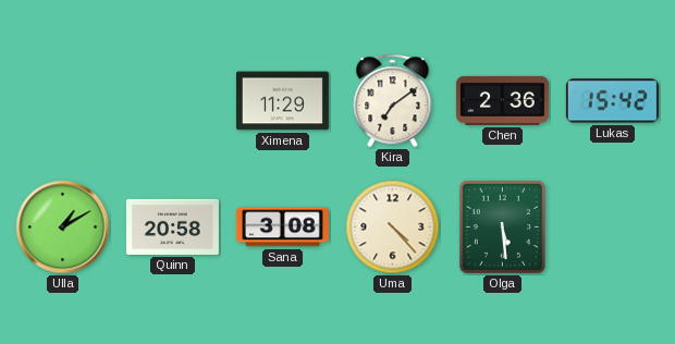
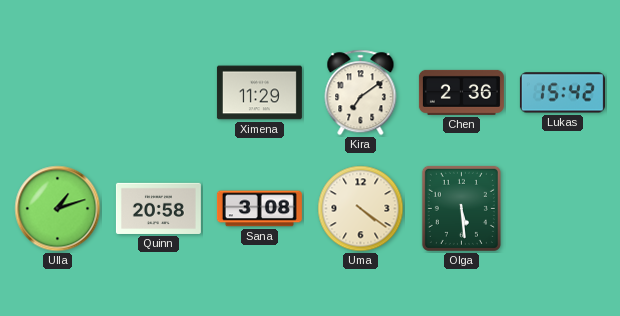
Ulla: 1:10 -> 1:12
Uma: 4:23 -> 4:21
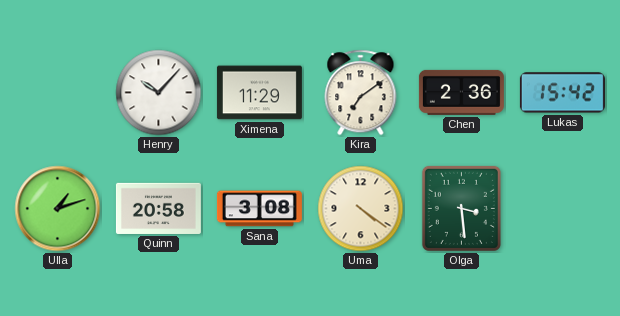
Henry: none -> 10:07
Olga: 5:29 -> 3:29
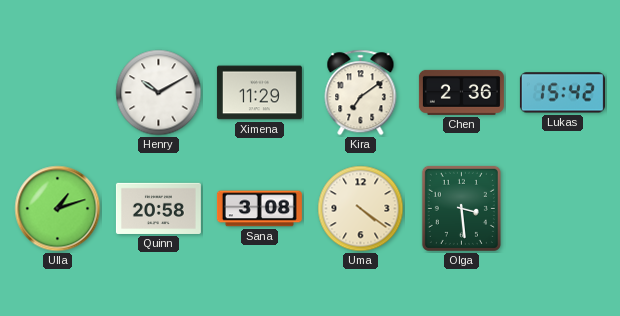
Henry: 10:07 -> 10:10
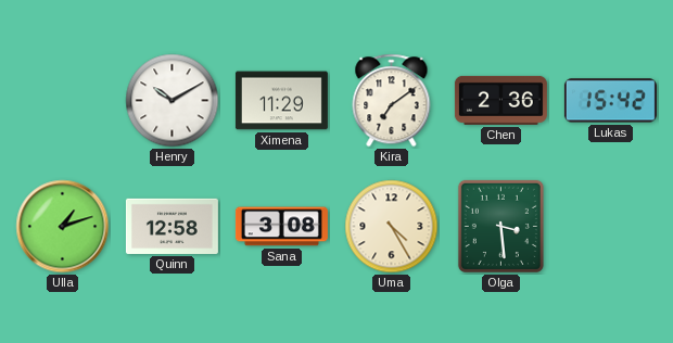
Quinn: 20:58 -> 12:58
Uma: 4:21 -> 4:25
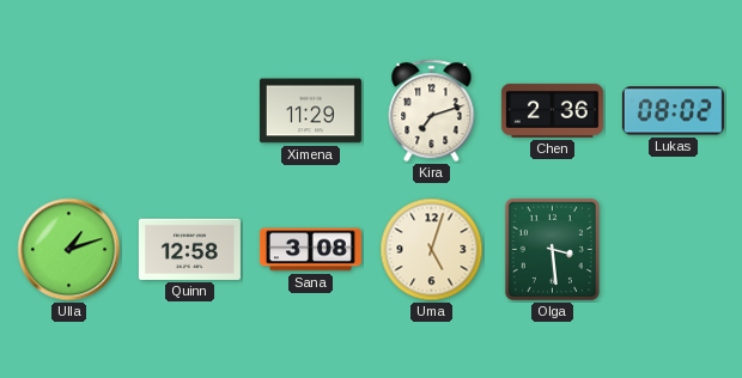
Henry: 10:10 -> none
Kira: 7:09 -> 7:12
Lukas: 15:42 -> 08:02
Uma: 4:25 -> 5:03
